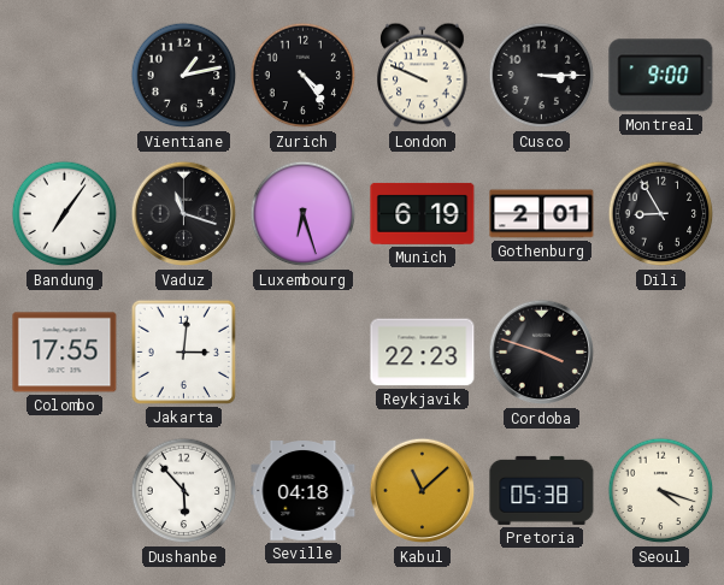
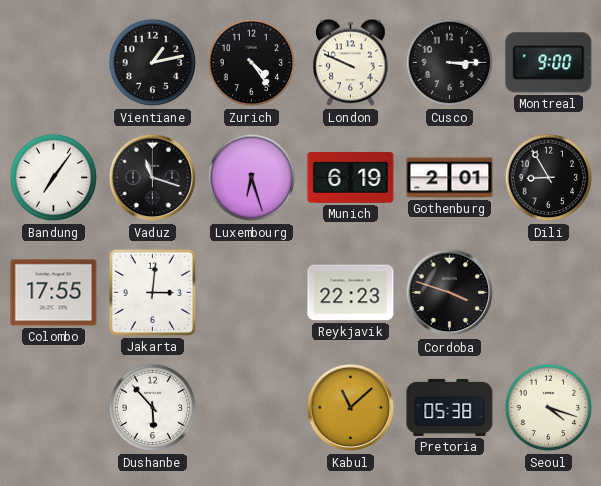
Seville: 04:18 -> none
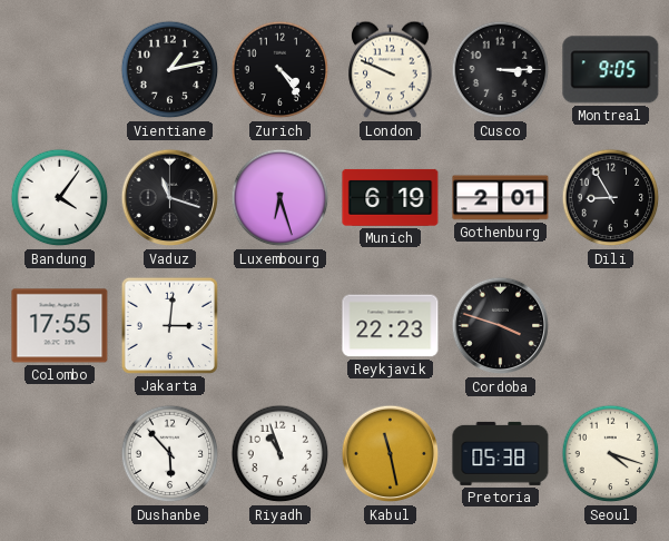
Montreal: 9:00 -> 9:05
Bandung: 7:06 -> 4:06
Riyadh: none -> 10:57
Kabul: 11:08 -> 11:28
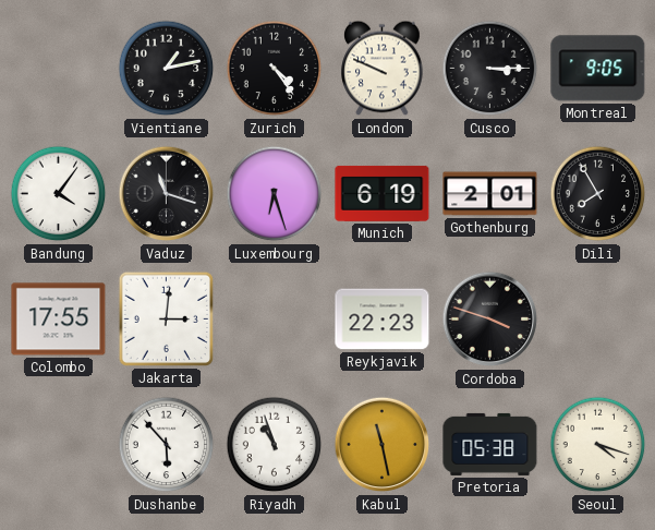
Dili: 8:55 -> 7:55
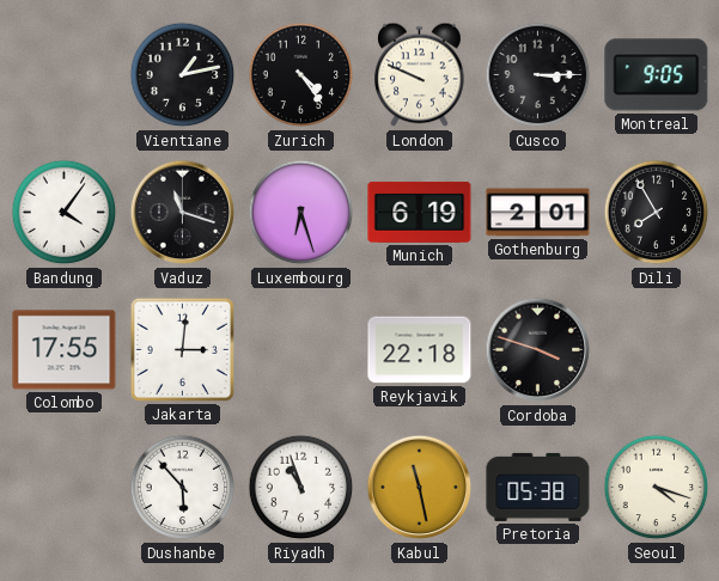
Reykjavik: 22:23 -> 22:18
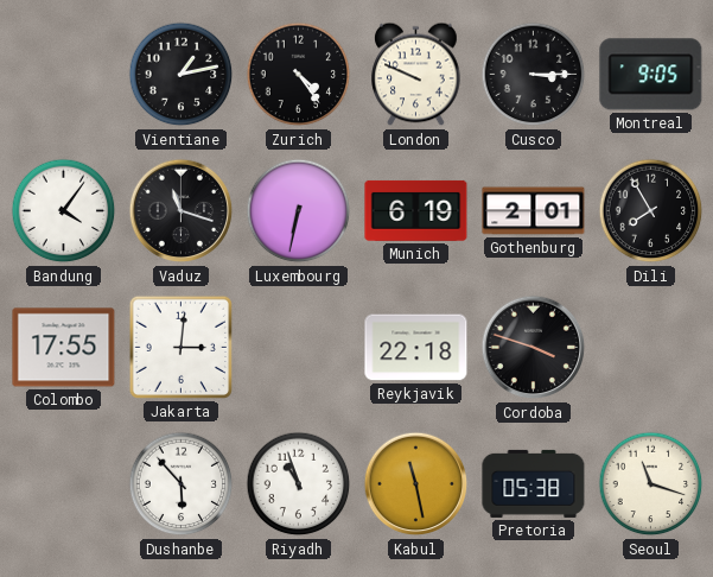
Luxembourg: 6:27 -> 6:32
Seoul: 4:18 -> 11:18
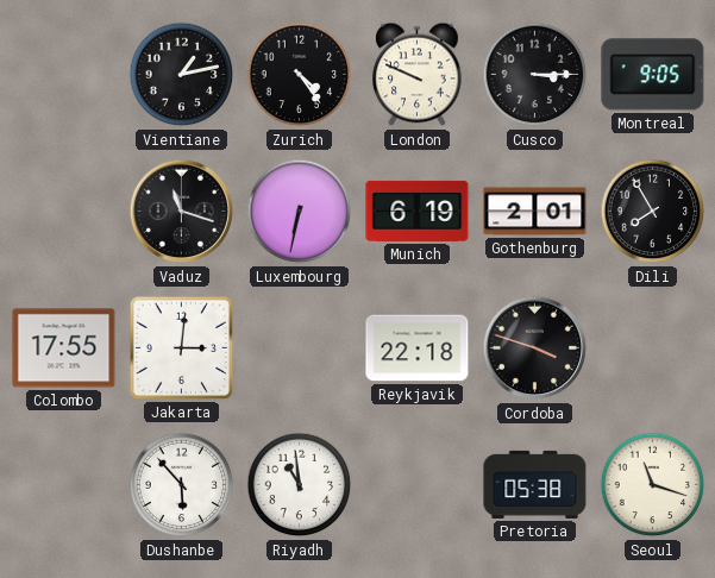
Bandung: 4:06 -> none
Riyadh: 10:57 -> 10:59
Kabul: 11:28 -> none
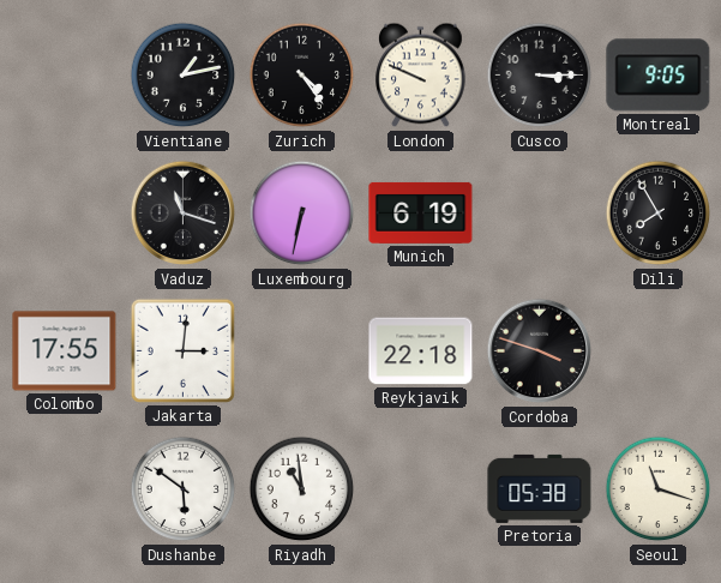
Gothenburg: 2:01 -> none
Dushanbe: 5:53 -> 5:51
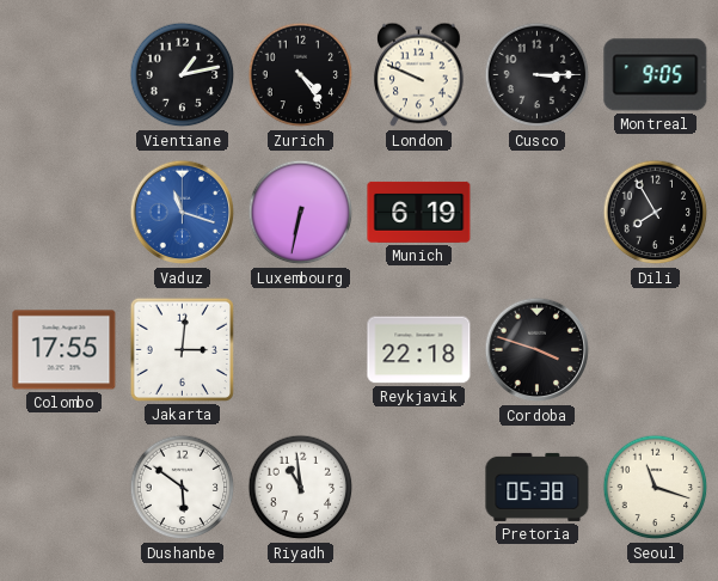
Vaduz dial: black -> blue
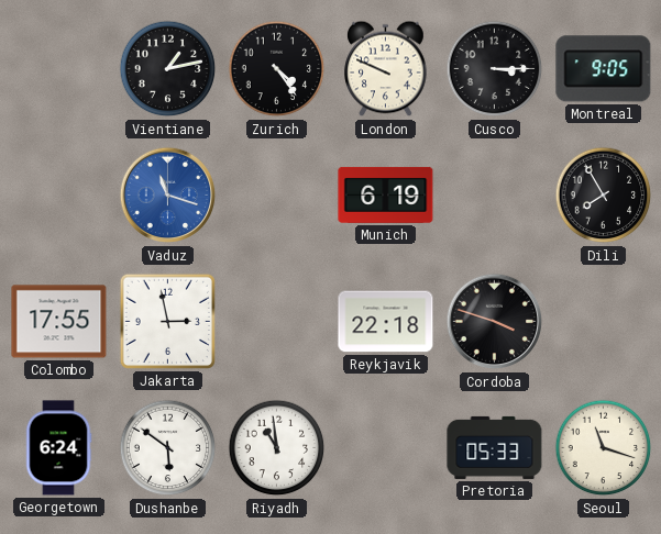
Luxembourg: 6:32 -> none
Jakarta: 3:01 -> 2:58
Georgetown: none -> 6:24
Pretoria: 05:38 -> 05:33
